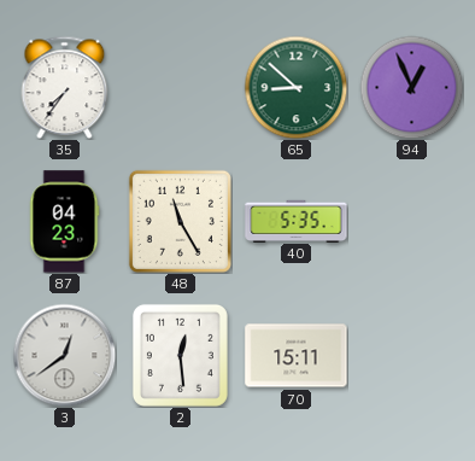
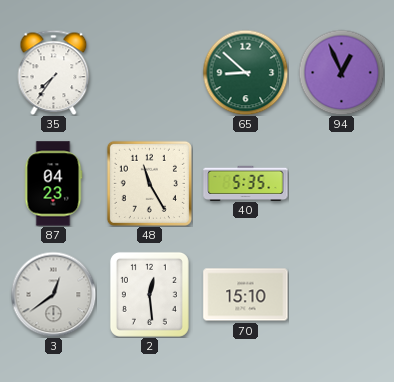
70: 15:11 -> 15:10
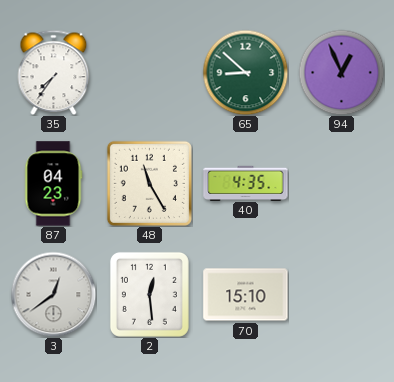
40: 5:35 -> 4:35
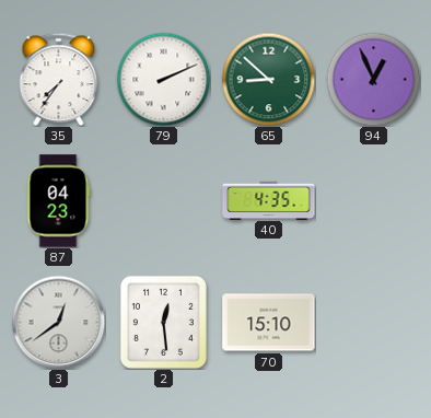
79: none -> 2:11
48: 11:25 -> none
